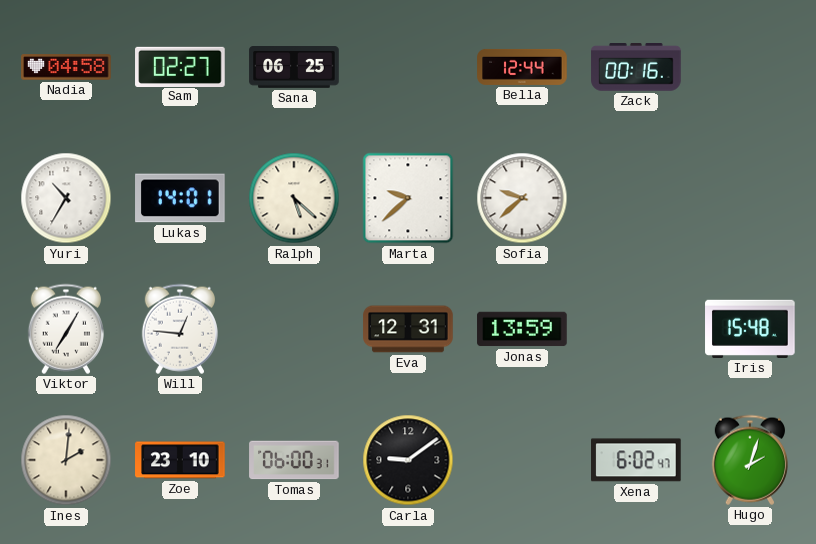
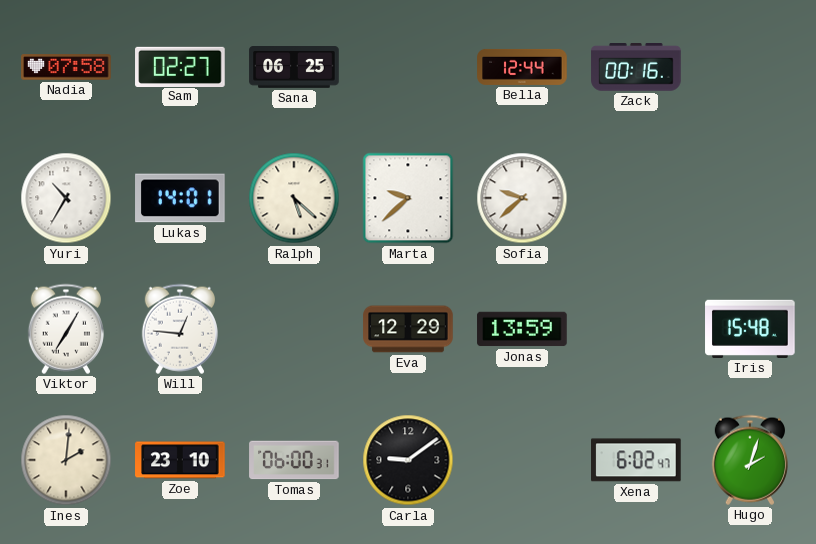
Nadia: 04:58 -> 07:58
Eva: 12:31 -> 12:29
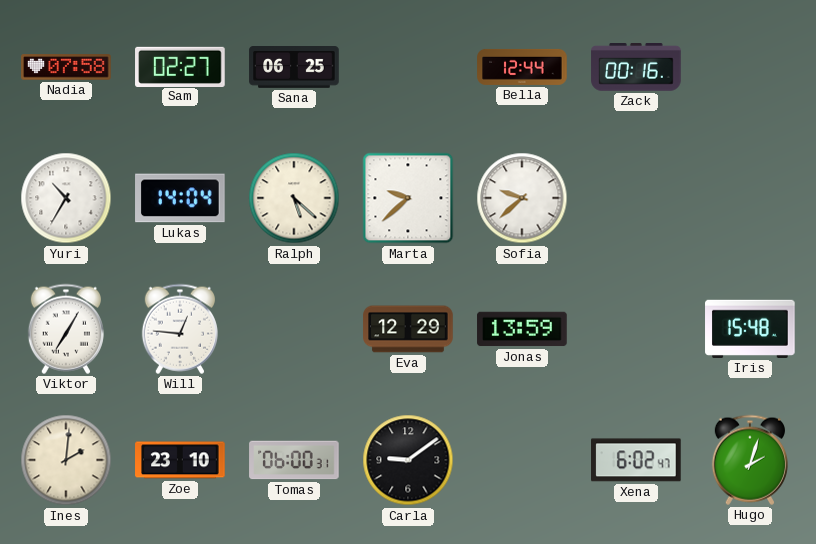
Lukas: 14:01 -> 14:04
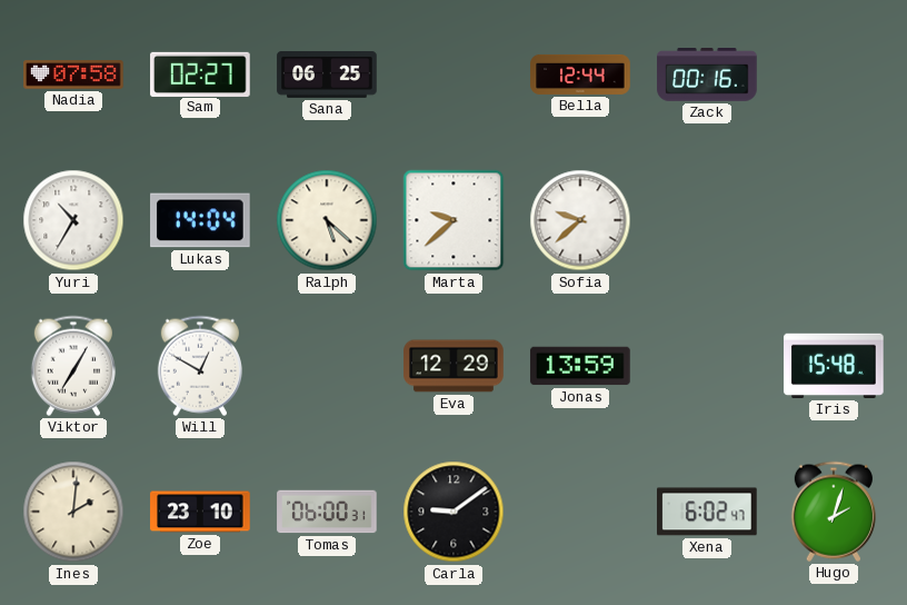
Will: 12:46 -> 12:50
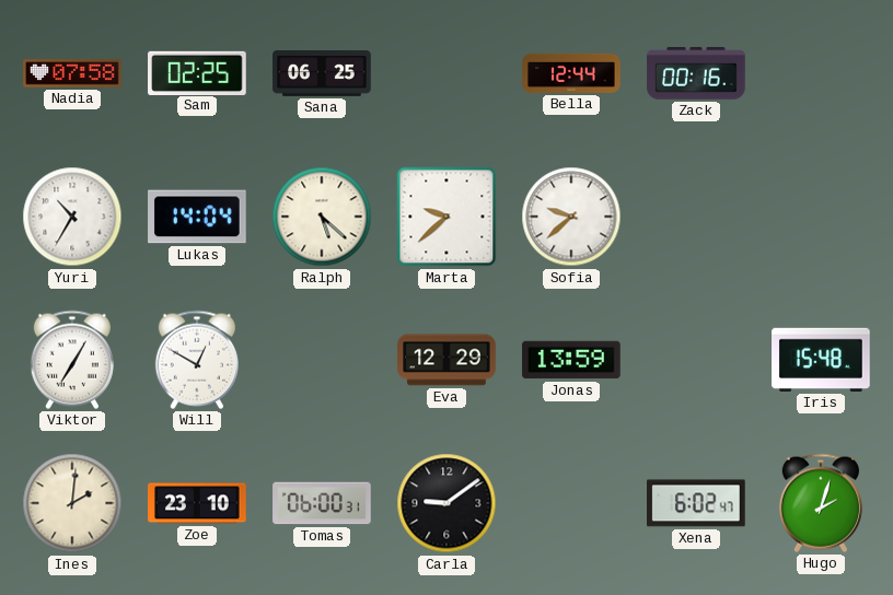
Sam: 02:27 -> 02:25
